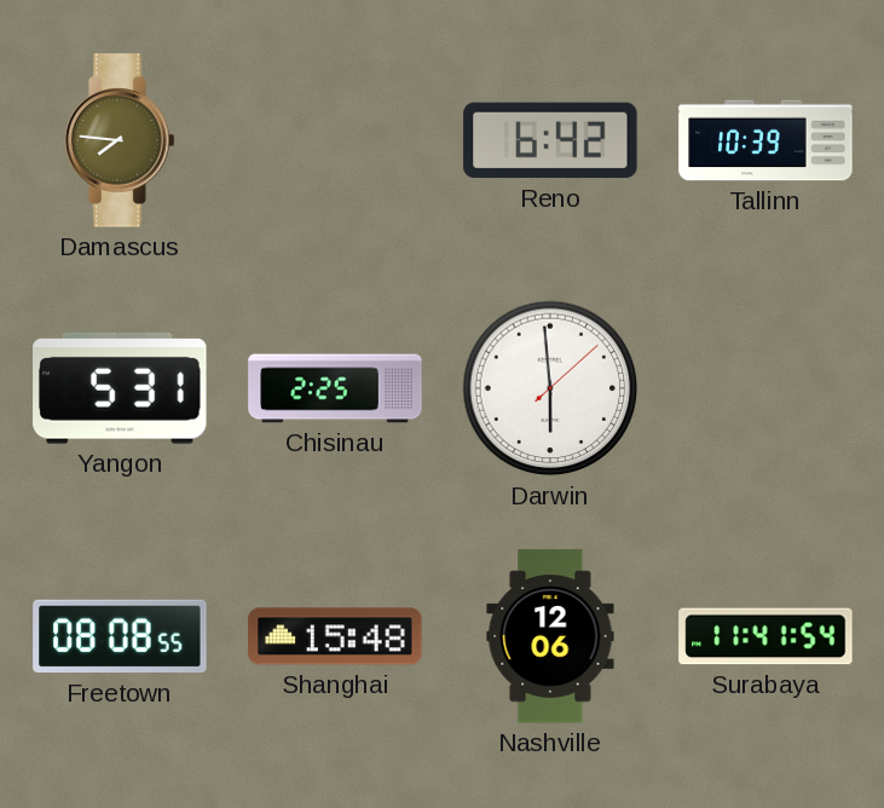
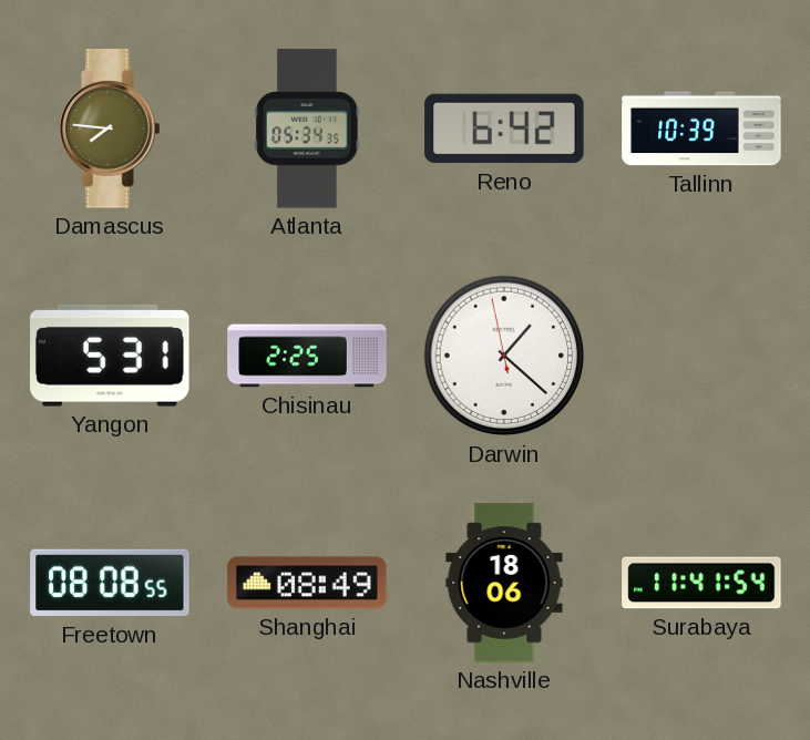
Atlanta: none -> 05:34
Darwin: 5:59 -> 1:21
Shanghai: 15:48 -> 08:49
Nashville: 12:06 -> 18:06
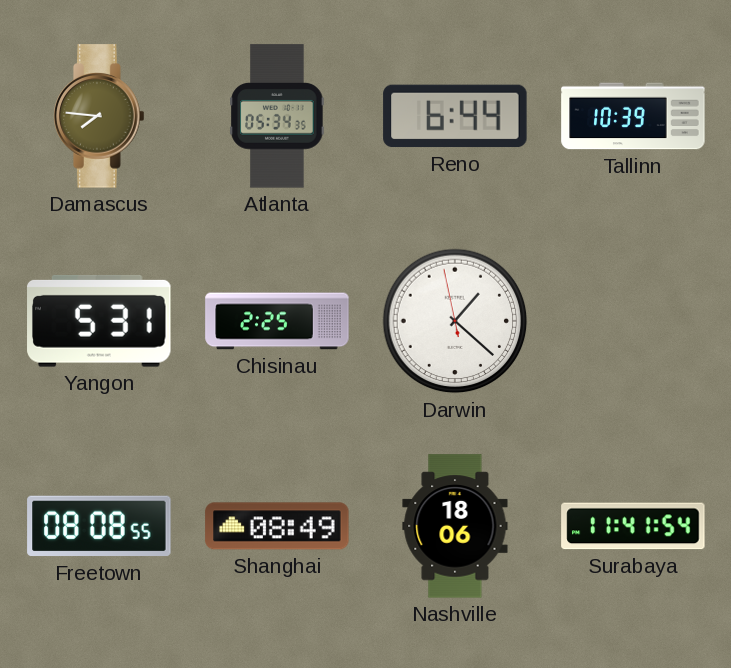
Reno: 6:42 -> 6:44
